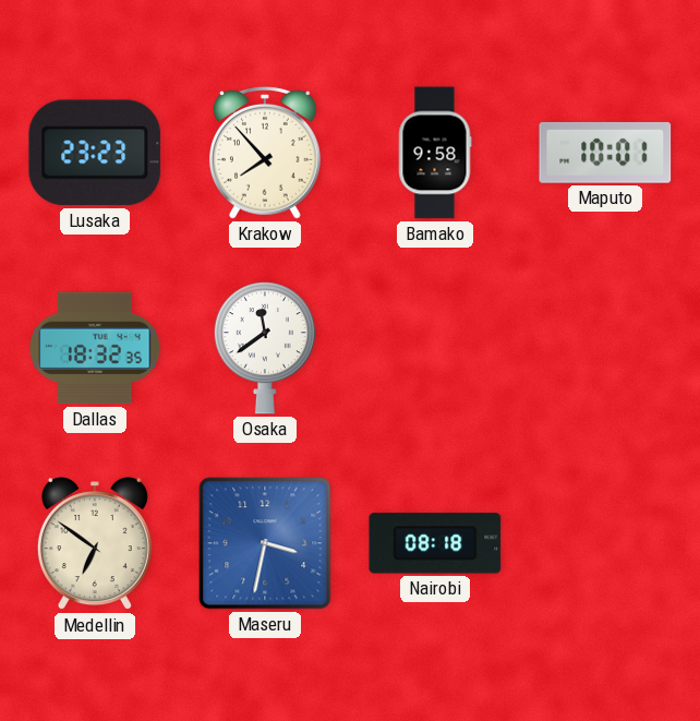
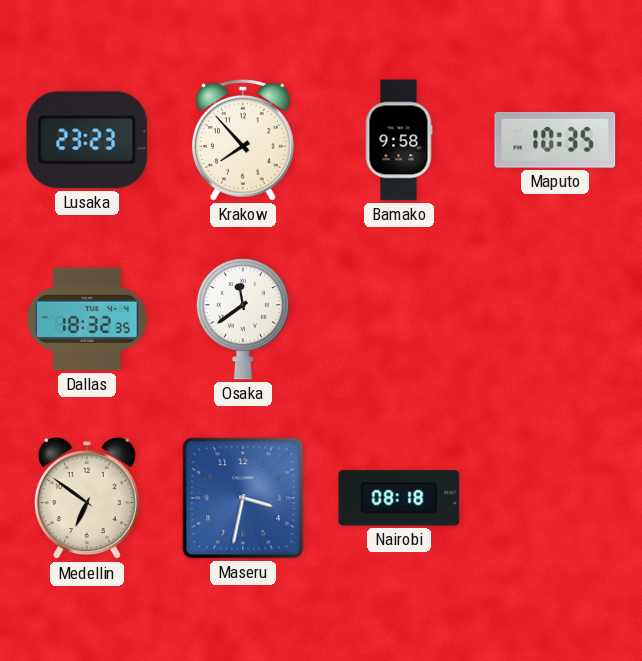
Maputo: 10:01 -> 10:35
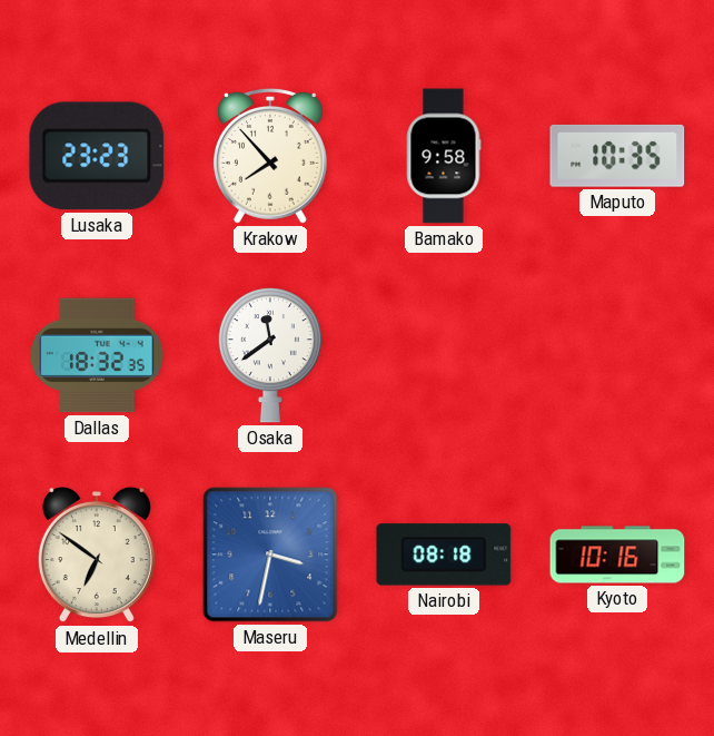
Kyoto: none -> 10:16
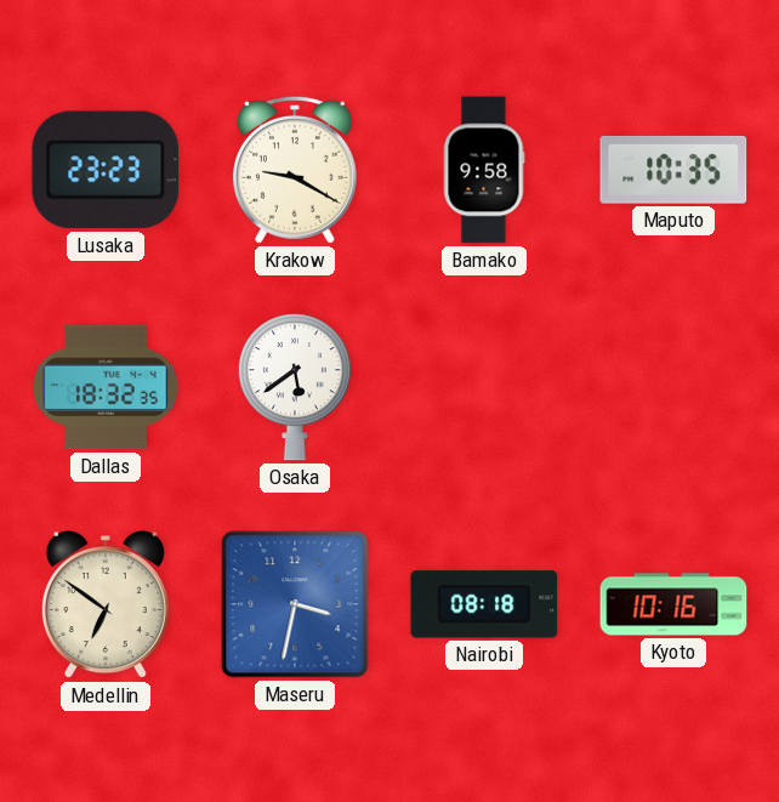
Krakow: 7:53 -> 9:20
Osaka: 11:39 -> 5:39
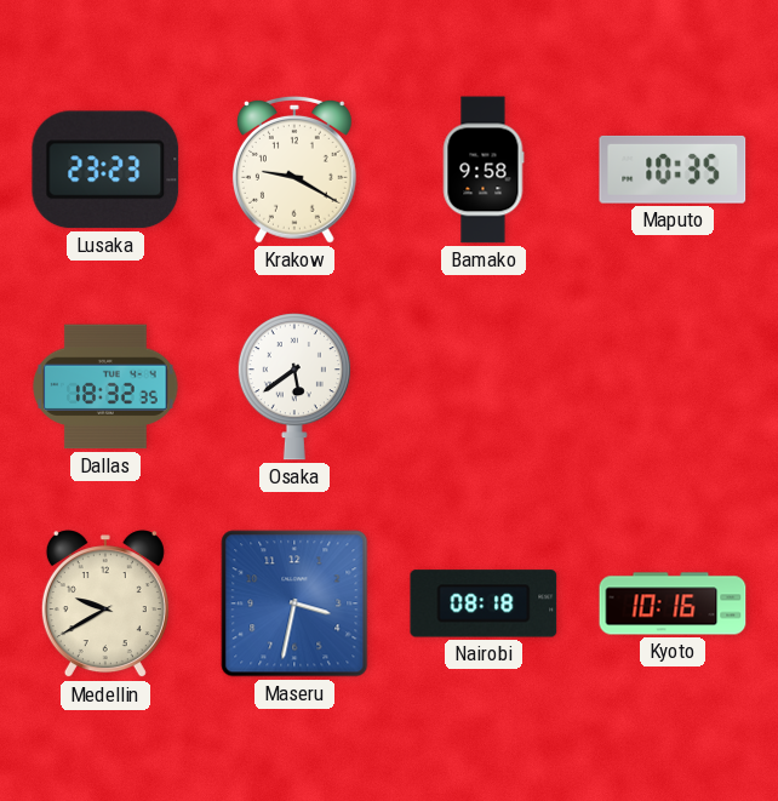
Medellin: 6:51 -> 9:40
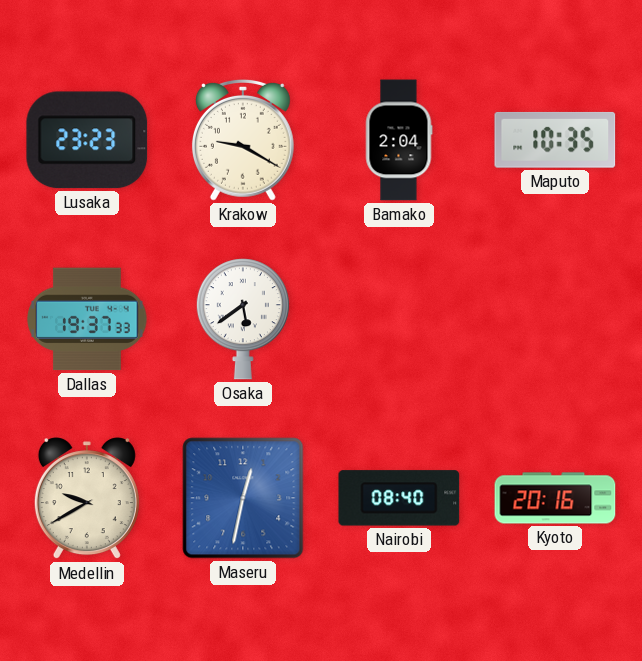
Bamako: 9:58 -> 2:04
Dallas: 18:32 -> 19:37
Maseru: 3:32 -> 12:32
Nairobi: 08:18 -> 08:40
Kyoto: 10:16 -> 20:16
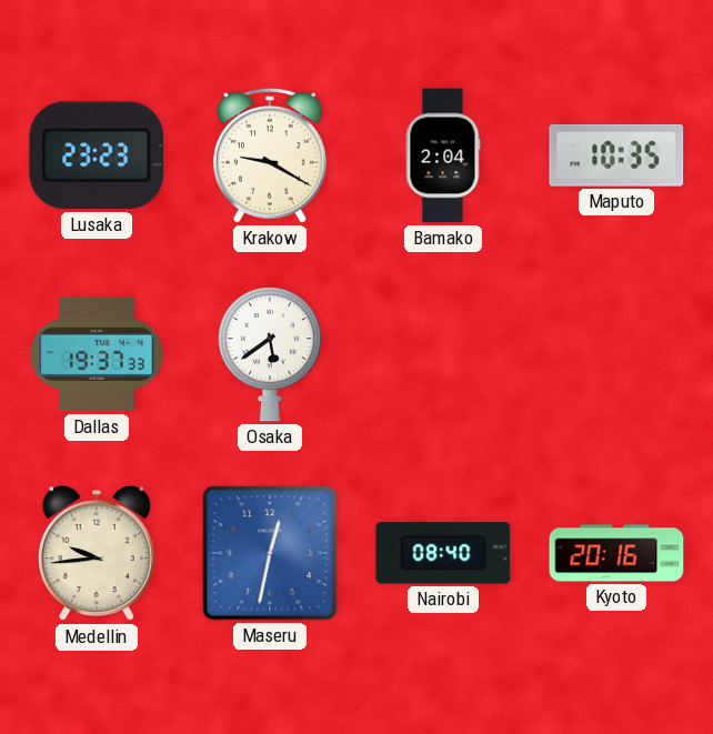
Medellin: 9:40 -> 9:44
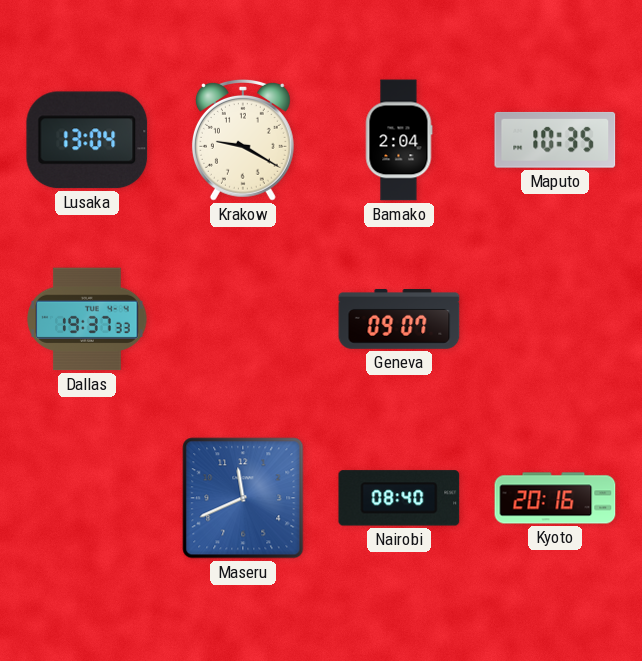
Lusaka: 23:23 -> 13:04
Osaka: 5:39 -> none
Geneva: none -> 09:07
Medellin: 9:44 -> none
Maseru: 12:32 -> 11:41
